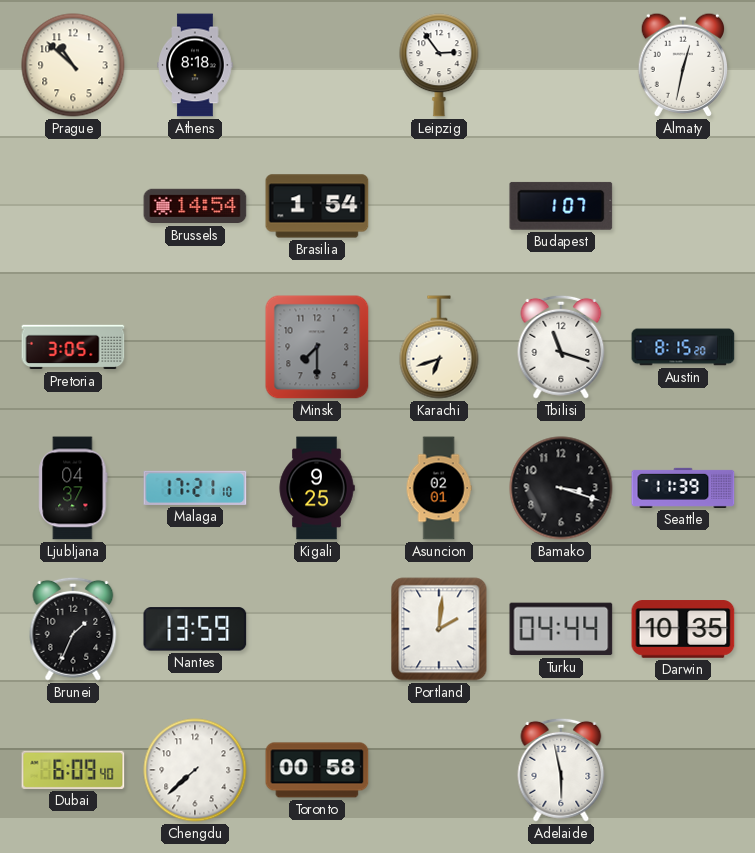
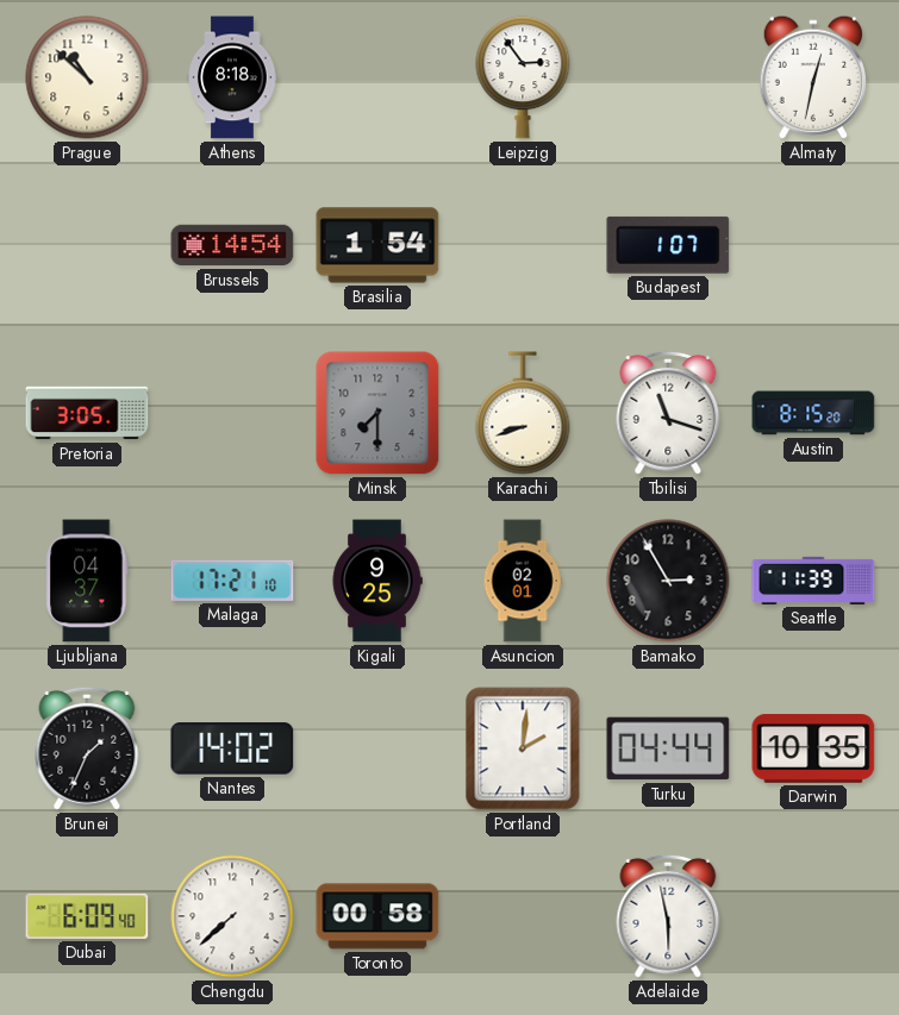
Karachi: 6:42 -> 8:42
Bamako: 3:18 -> 2:55
Nantes: 13:59 -> 14:02
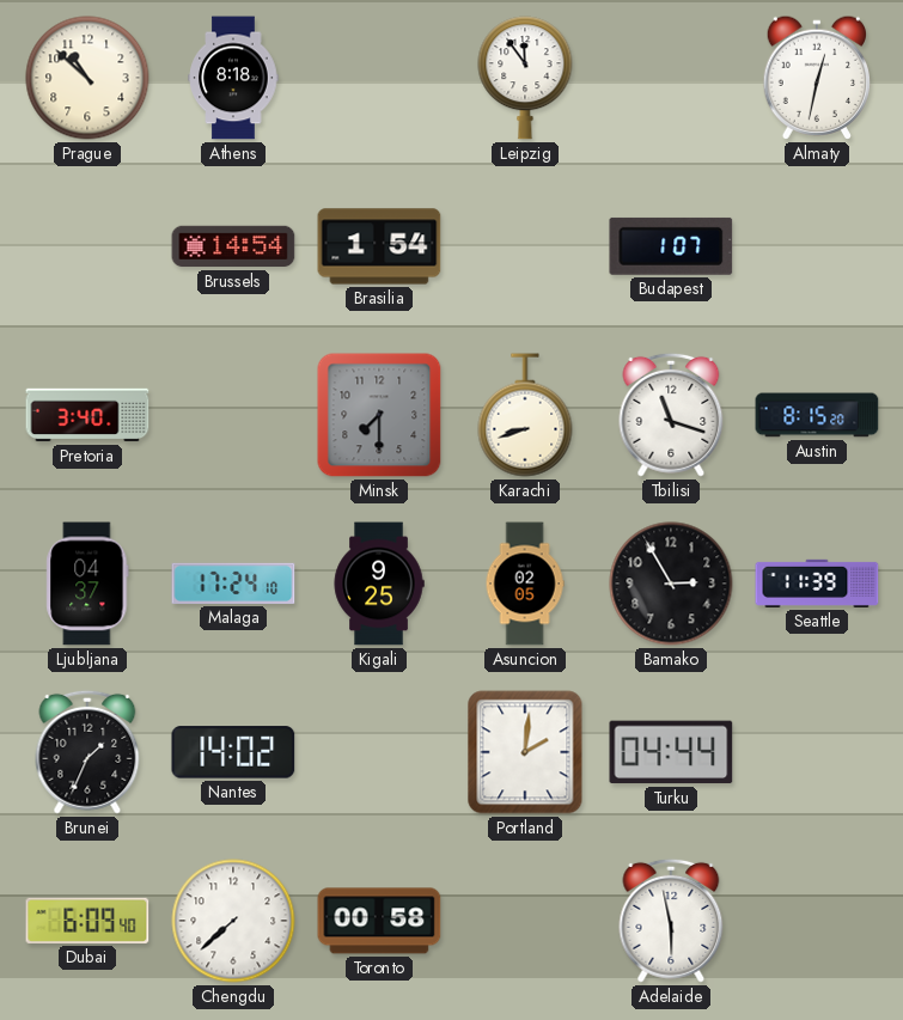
Leipzig: 2:54 -> 11:54
Pretoria: 3:05 -> 3:40
Malaga: 17:21 -> 17:24
Asuncion: 02:01 -> 02:05
Darwin: 10:35 -> none
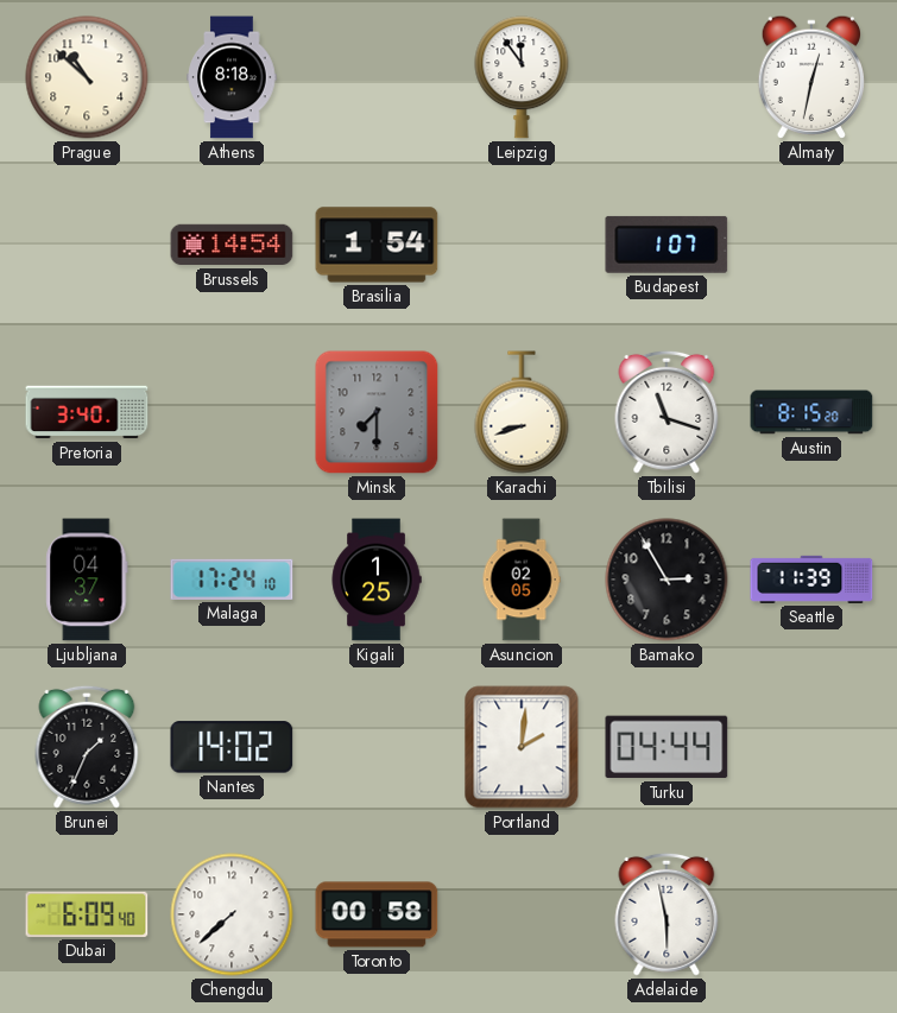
Kigali: 9:25 -> 1:25
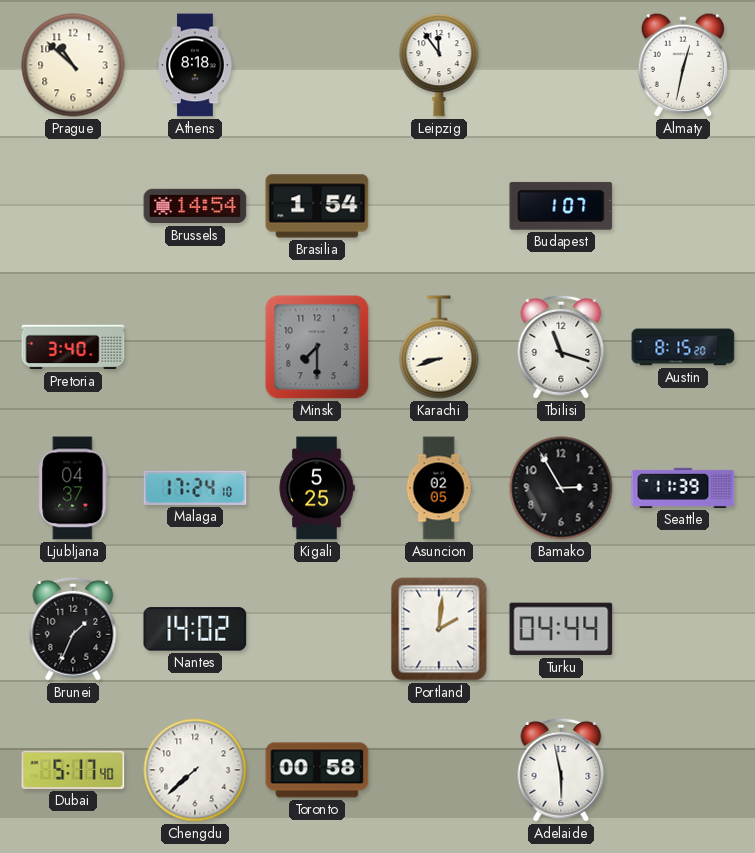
Kigali: 1:25 -> 5:25
Dubai: 6:09 -> 5:17
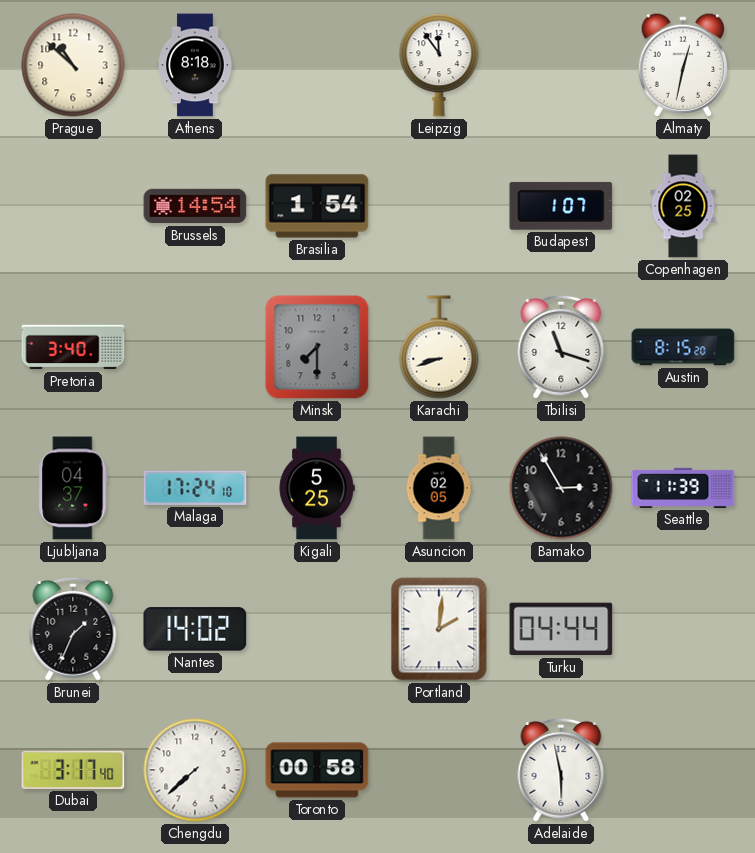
Copenhagen: none -> 02:25
Dubai: 5:17 -> 3:17
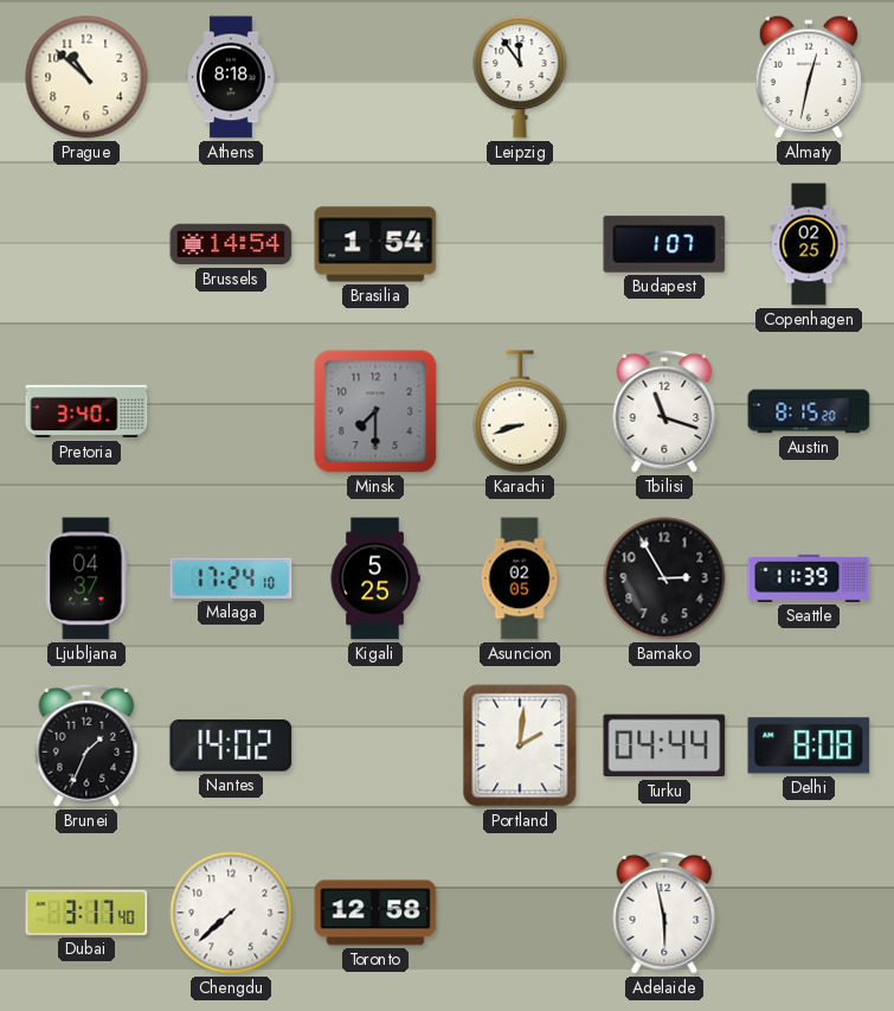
Delhi: none -> 8:08
Toronto: 00:58 -> 12:58
